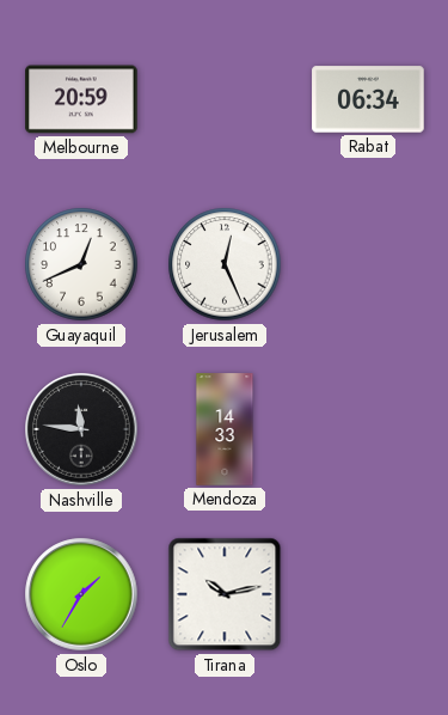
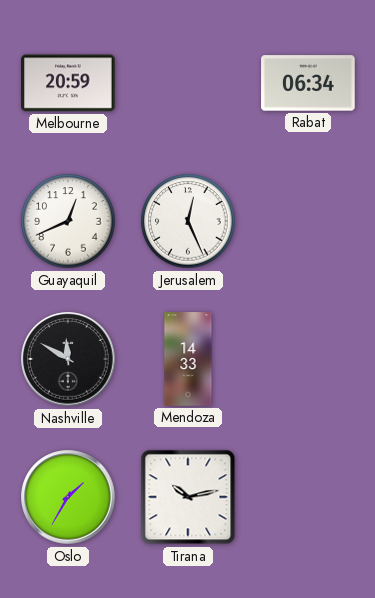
Nashville: 11:46 -> 11:50
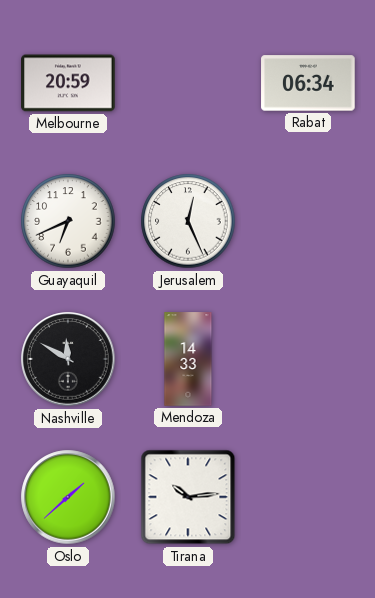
Guayaquil: 12:41 -> 6:41
Oslo: 1:35 -> 1:38
Tirana: 10:13 -> 10:14
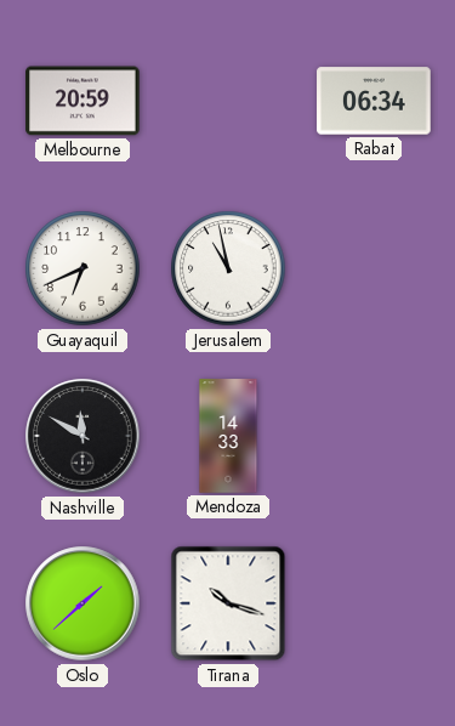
Jerusalem: 12:26 -> 10:58
Tirana: 10:14 -> 10:18
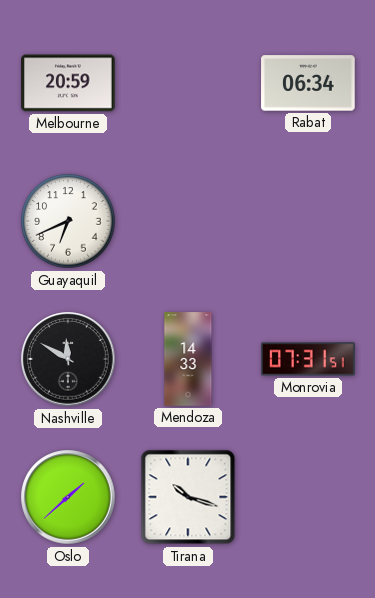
Jerusalem: 10:58 -> none
Monrovia: none -> 07:31
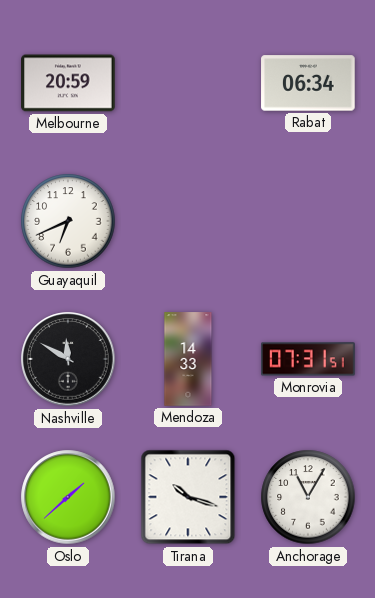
Anchorage: none -> 11:05
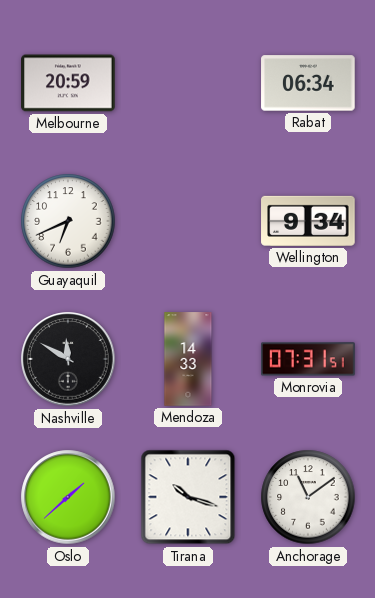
Wellington: none -> 9:34
Anchorage: 11:05 -> 11:09
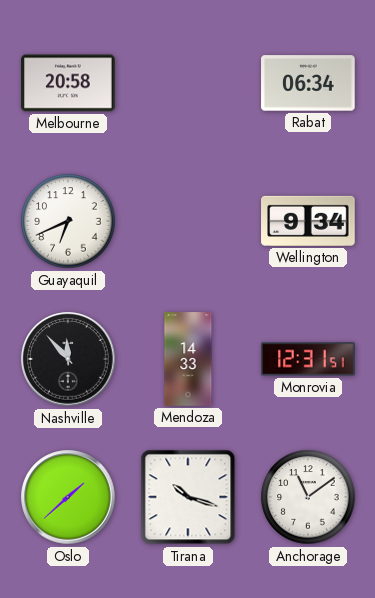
Melbourne: 20:59 -> 20:58
Nashville: 11:50 -> 11:53
Monrovia: 07:31 -> 12:31
